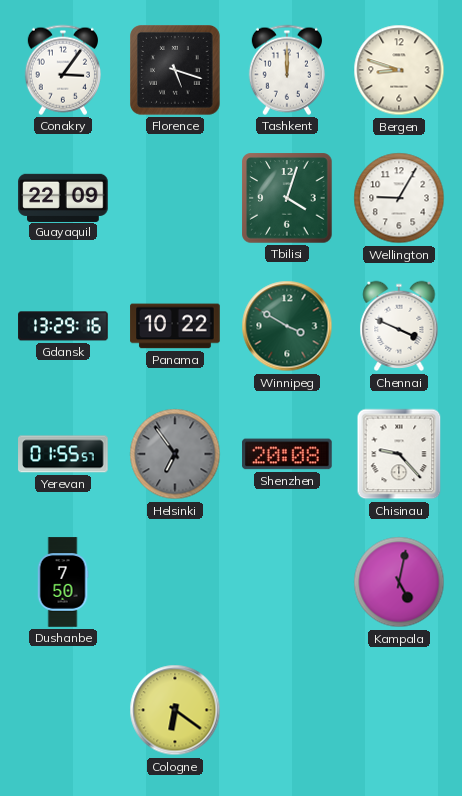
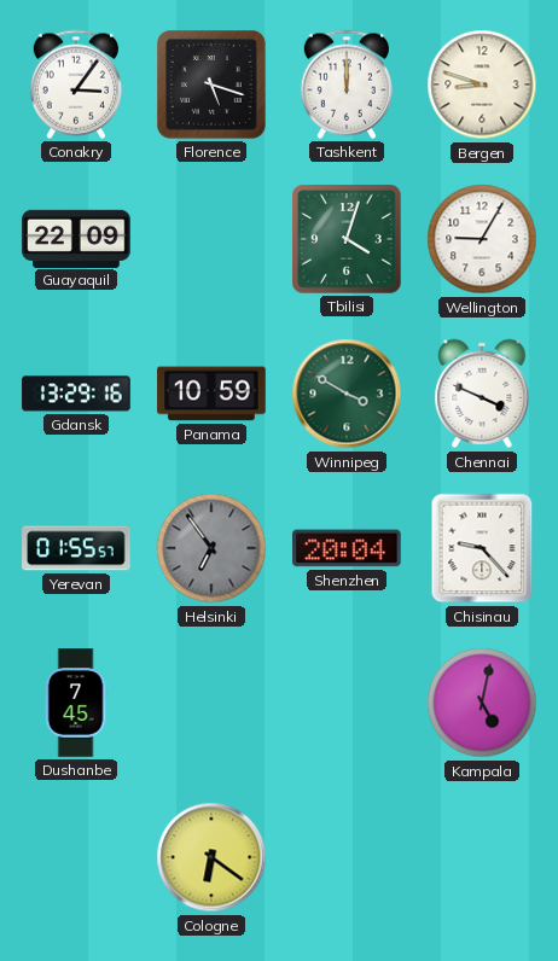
Panama: 10:22 -> 10:59
Shenzhen: 20:08 -> 20:04
Dushanbe: 7:50 -> 7:45
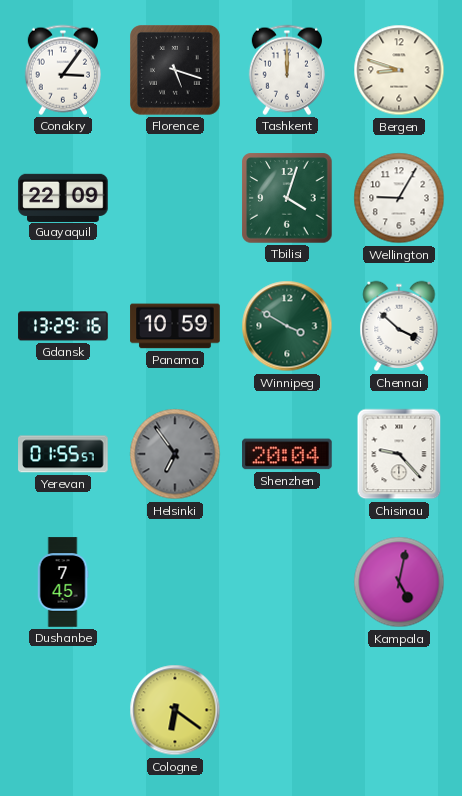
Chennai: 3:49 -> 3:52
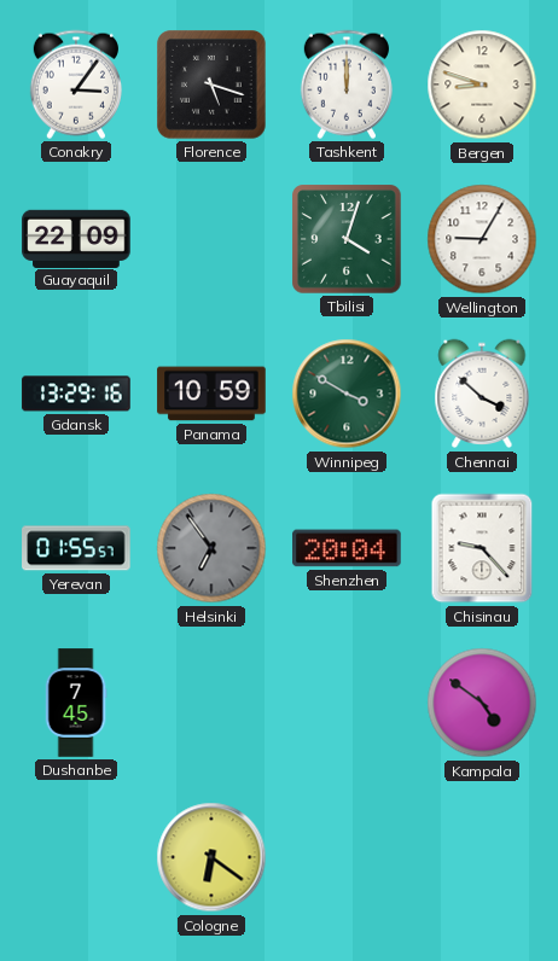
Kampala: 5:02 -> 4:51
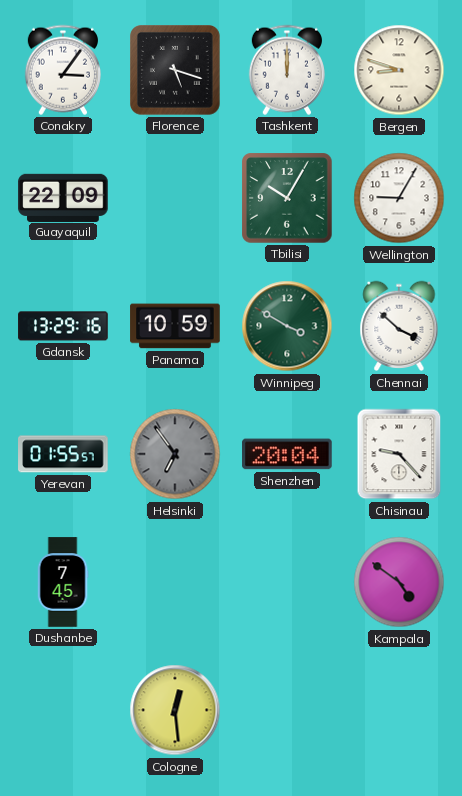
Tbilisi: 4:03 -> 10:05
Cologne: 6:21 -> 12:29
